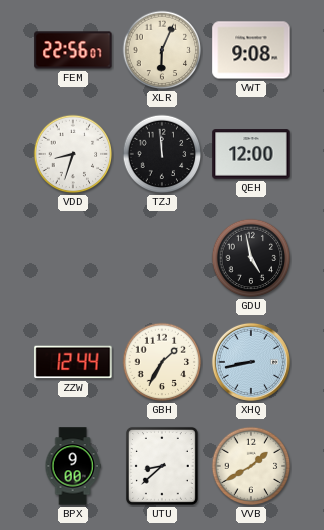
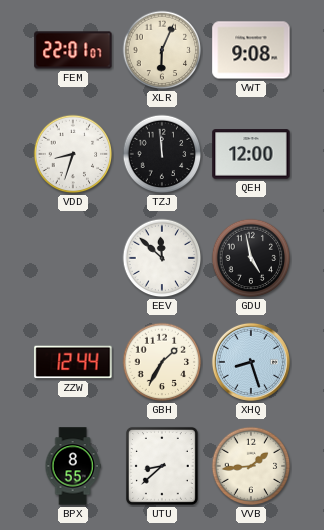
FEM: 22:56 -> 22:01
EEV: none -> 11:52
XHQ: 8:43 -> 8:27
BPX: 9:00 -> 8:55
VVB: 1:40 -> 1:44
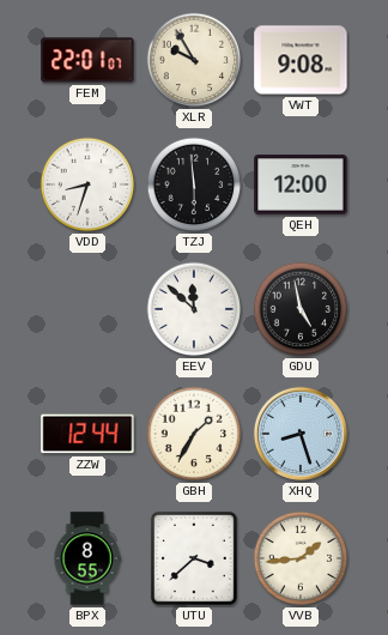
XLR: 6:04 -> 9:55
TZJ: 11:59 -> 5:59
UTU: 8:38 -> 3:38
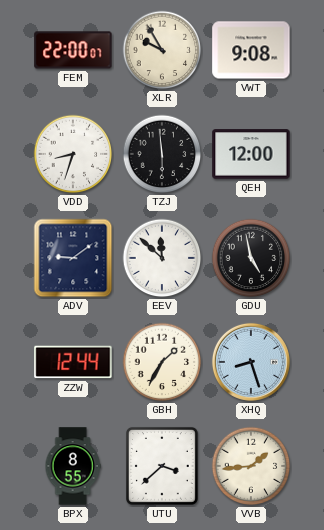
FEM: 22:01 -> 22:00
ADV: none -> 9:09
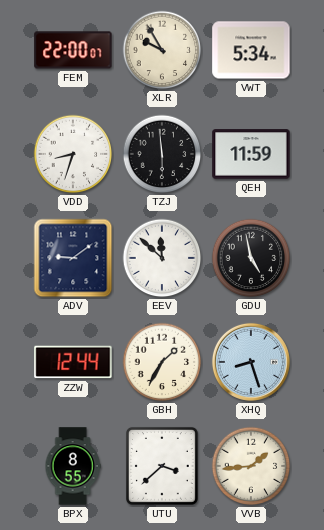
VWT: 9:08 -> 5:34
QEH: 12:00 -> 11:59
